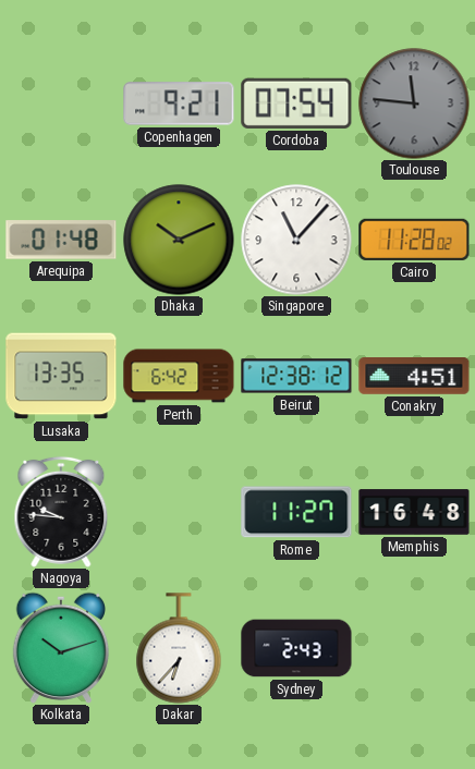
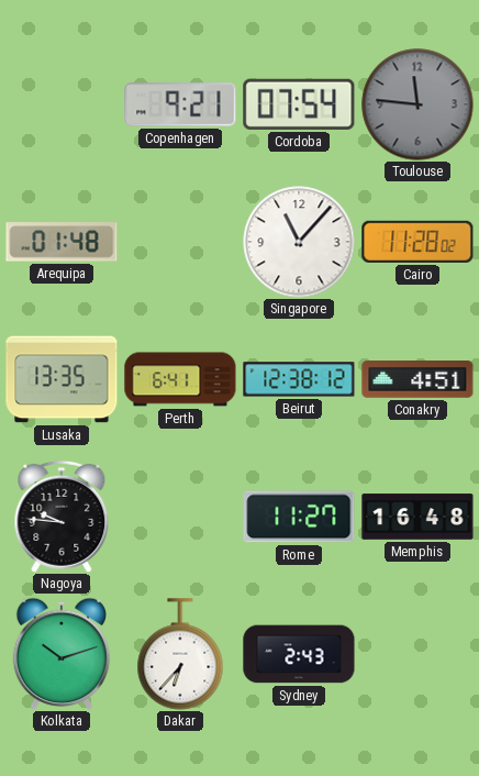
Dhaka: 10:11 -> none
Perth: 6:42 -> 6:41
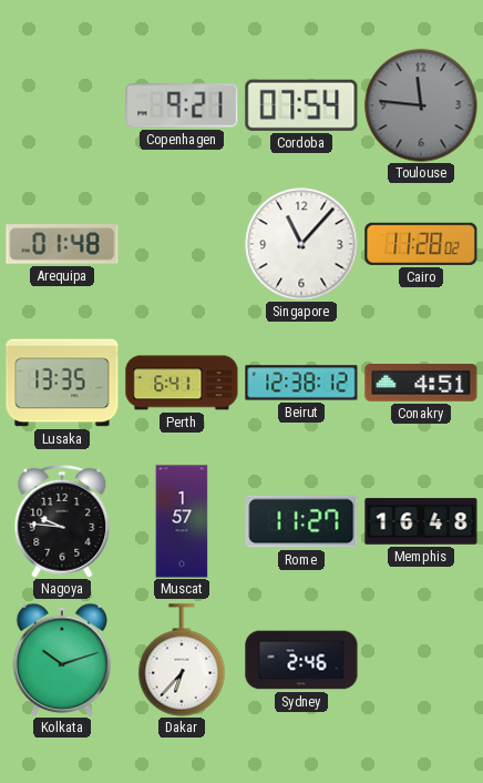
Muscat: none -> 1:57
Sydney: 2:43 -> 2:46
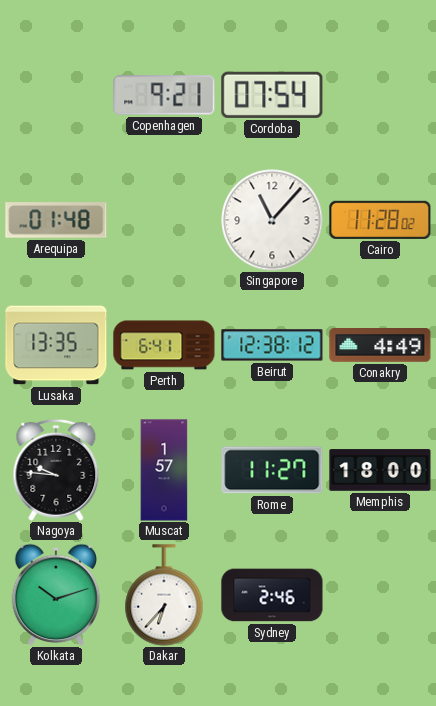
Toulouse: 11:46 -> none
Conakry: 4:51 -> 4:49
Memphis: 16:48 -> 18:00
